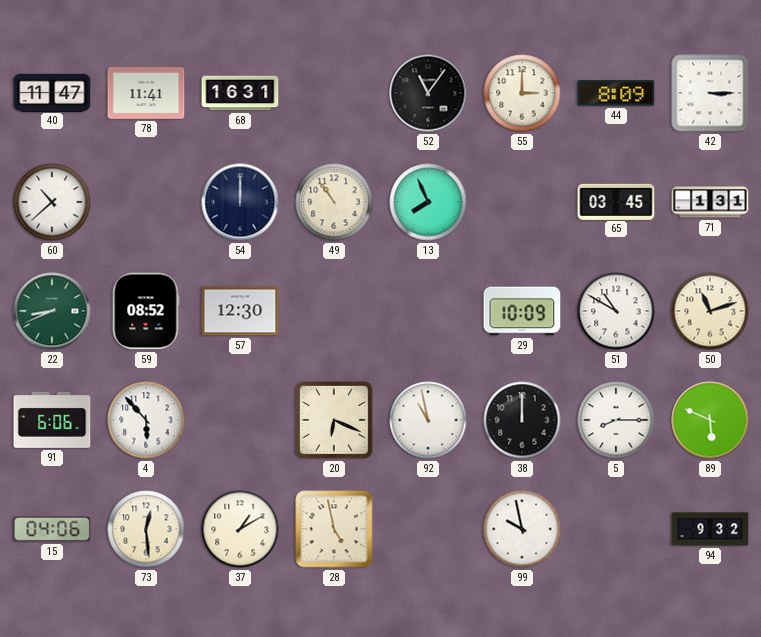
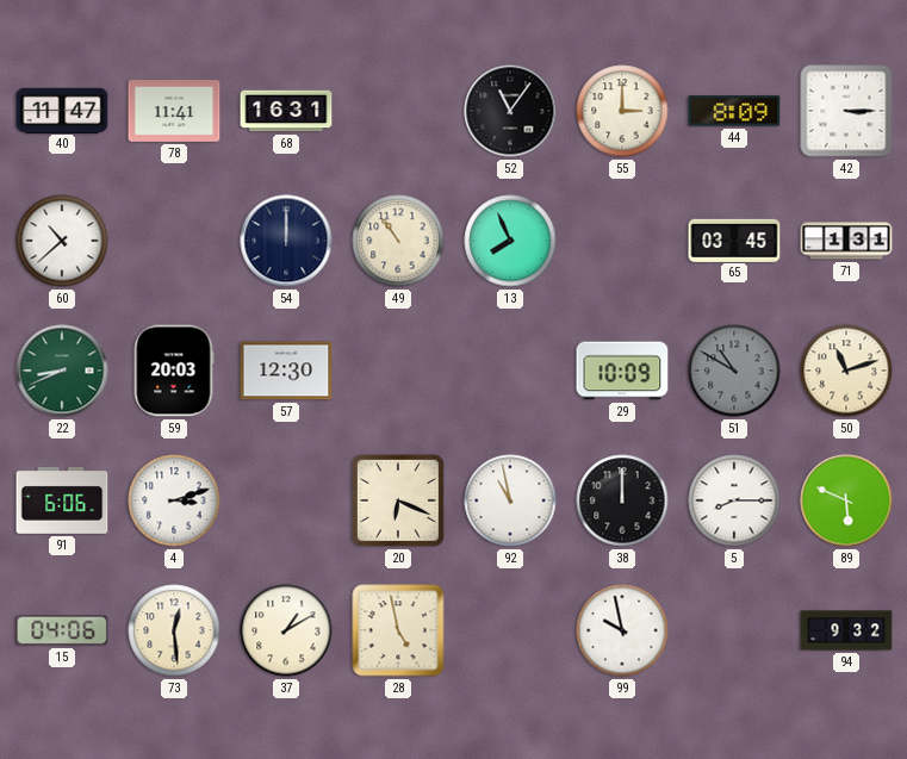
59: 08:52 -> 20:03
51 dial: white -> grey
4: 5:53 -> 3:12
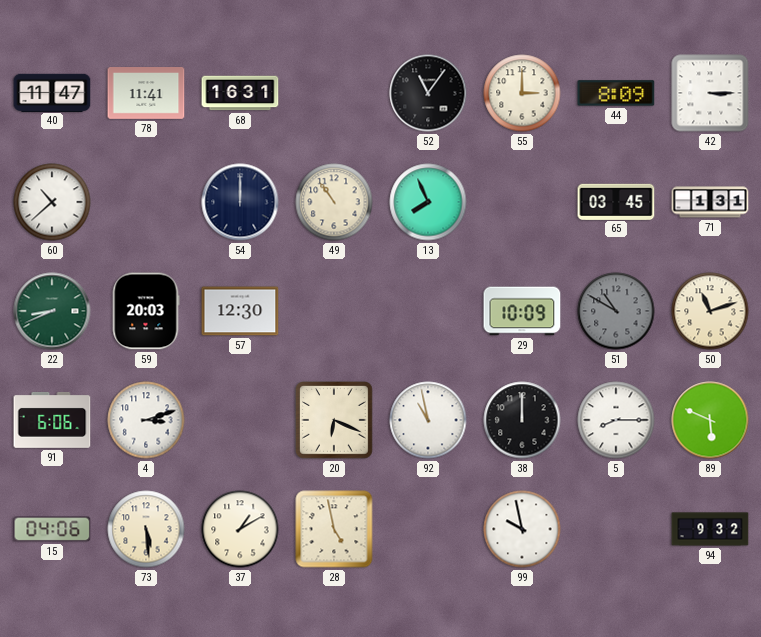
73: 12:29 -> 5:29
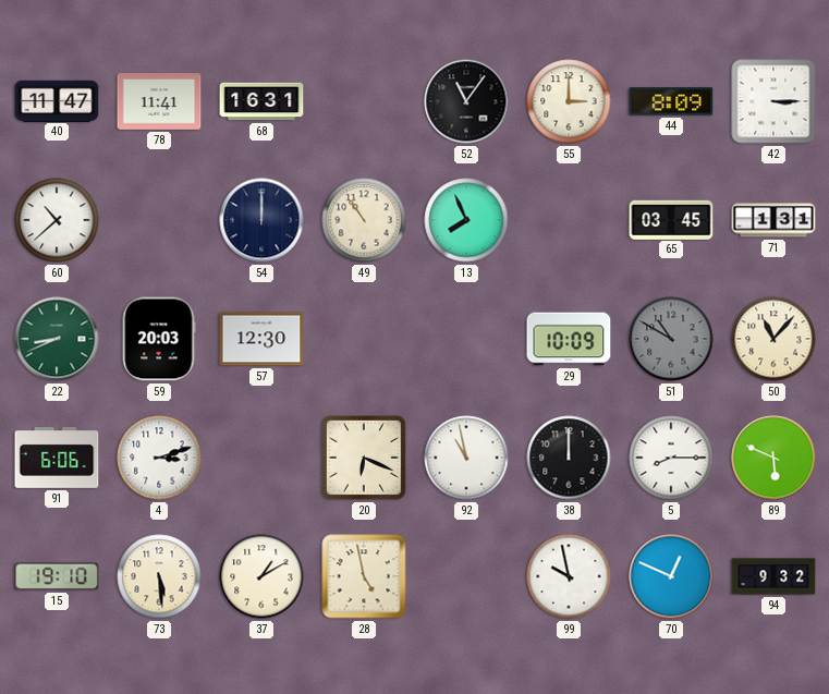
50: 11:12 -> 11:07
15: 04:06 -> 19:10
70: none -> 12:49
